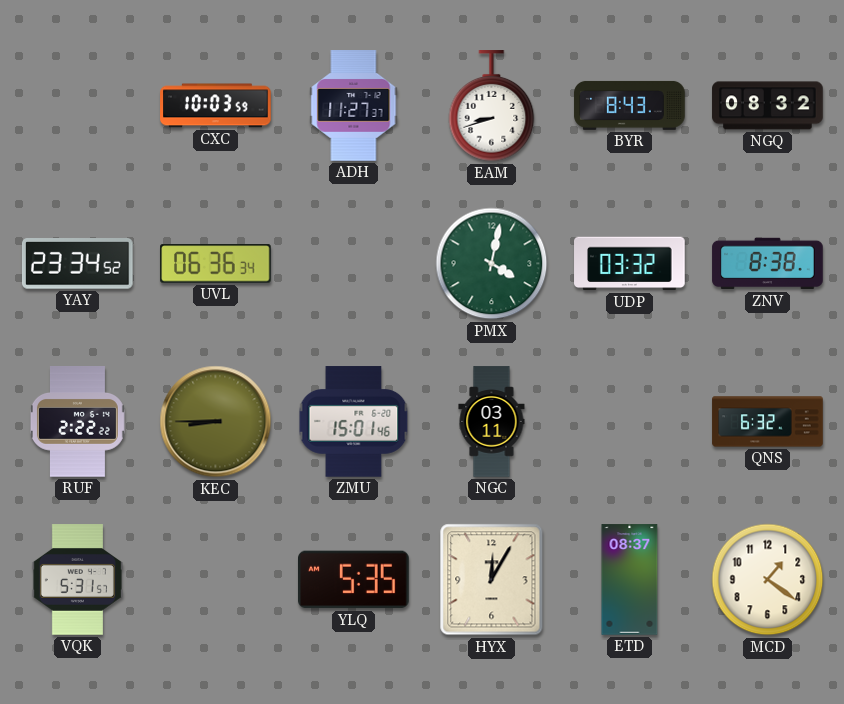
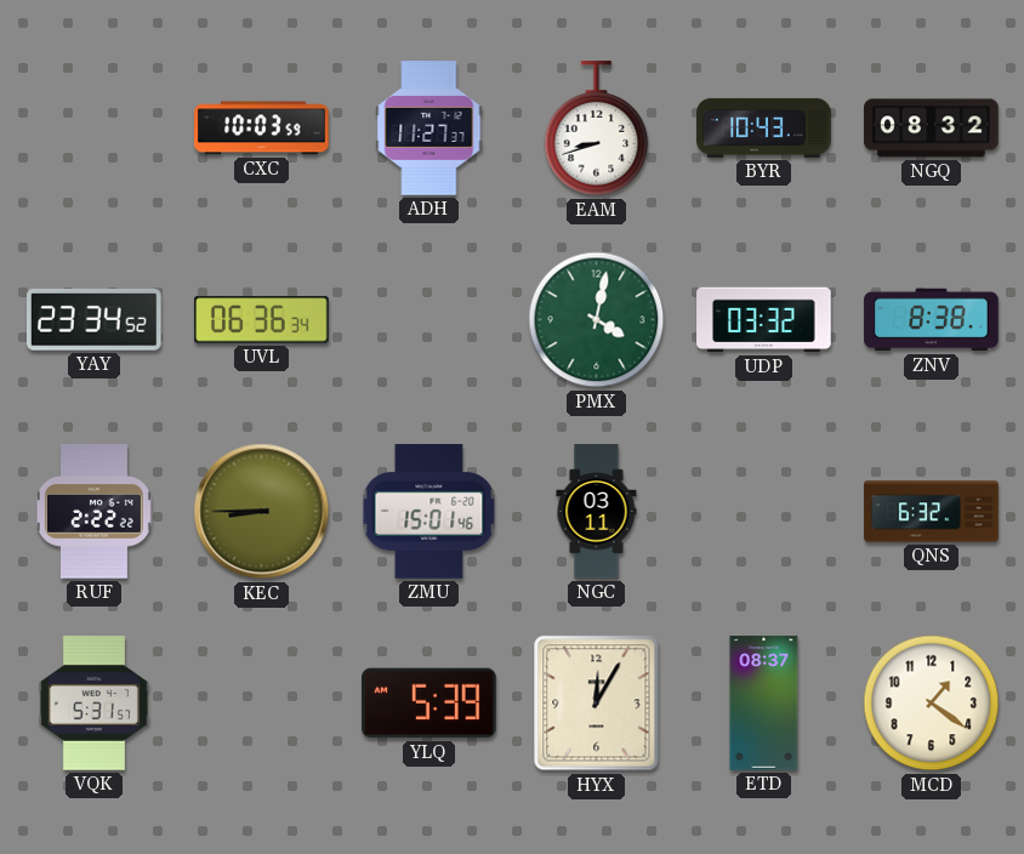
BYR: 8:43 -> 10:43
YLQ: 5:35 -> 5:39
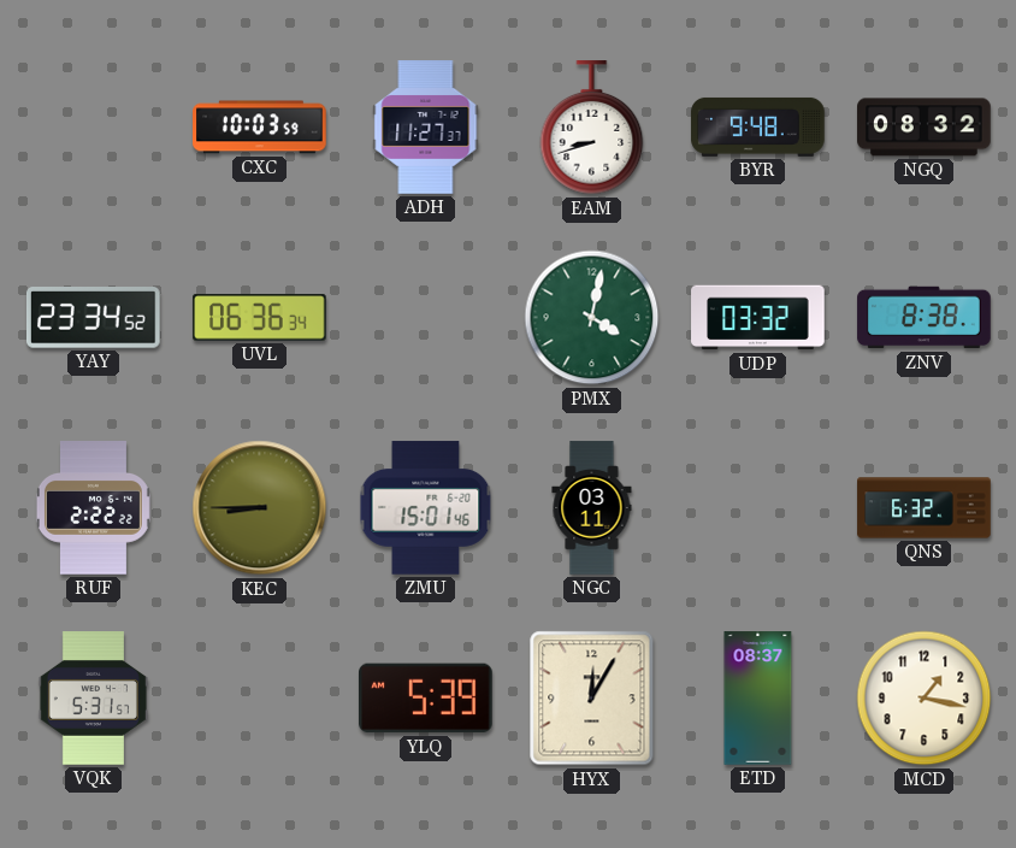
BYR: 10:43 -> 9:48
MCD: 1:21 -> 1:17
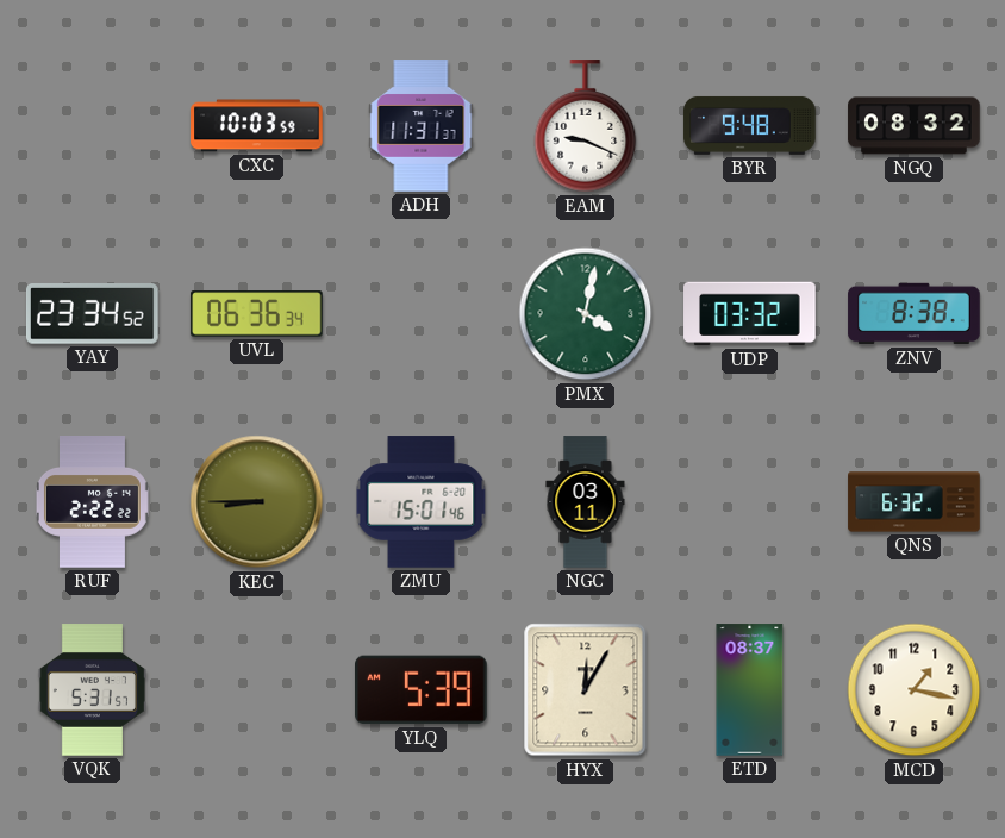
ADH: 11:27 -> 11:31
EAM: 8:42 -> 9:19
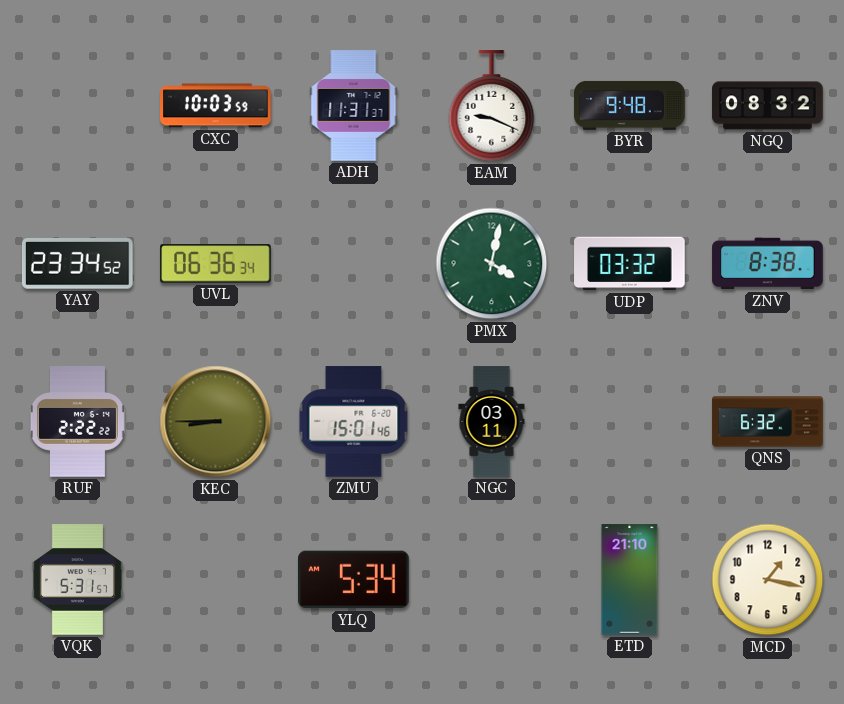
YLQ: 5:39 -> 5:34
HYX: 12:05 -> none
ETD: 08:37 -> 21:10
